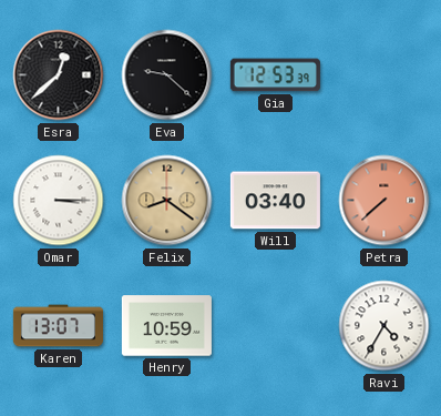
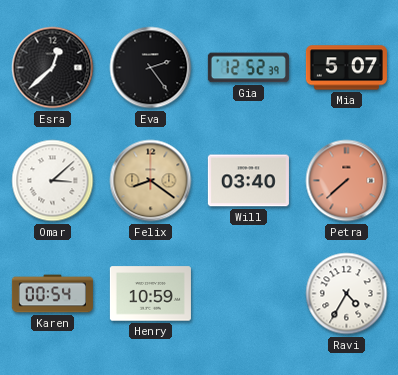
Eva: 9:22 -> 2:24
Gia: 12:53 -> 12:52
Mia: none -> 5:07
Omar: 3:15 -> 3:08
Karen: 13:07 -> 00:54
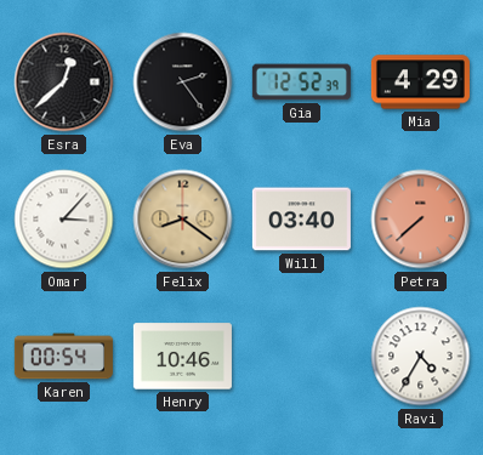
Mia: 5:07 -> 4:29
Omar: 3:08 -> 3:07
Henry: 10:59 -> 10:46
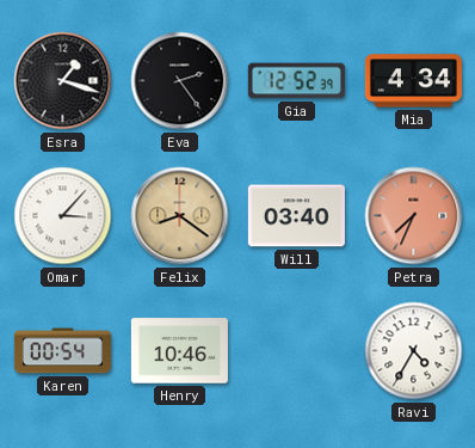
Esra: 12:38 -> 1:18
Mia: 4:29 -> 4:34
Petra: 7:38 -> 7:34
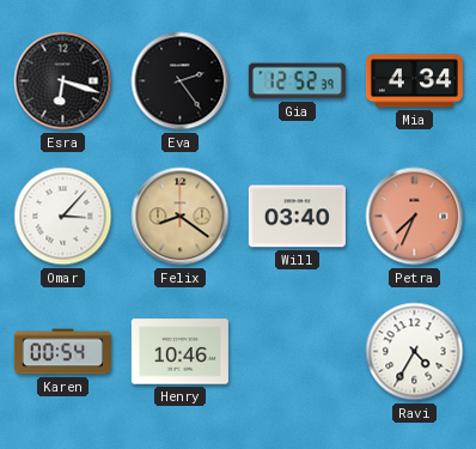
Esra: 1:18 -> 6:18
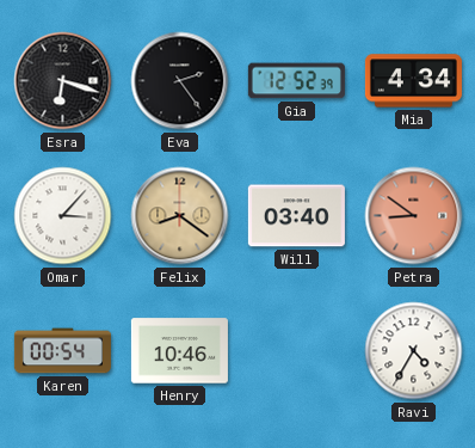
Petra: 7:34 -> 8:51
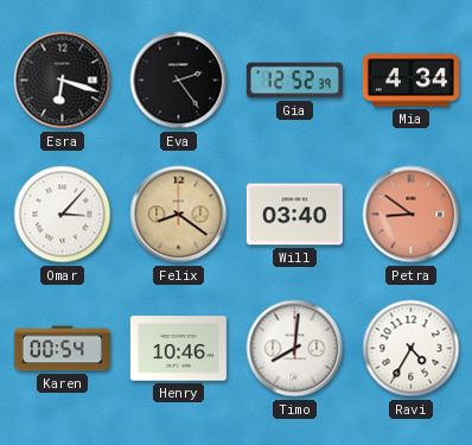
Timo: none -> 8:01
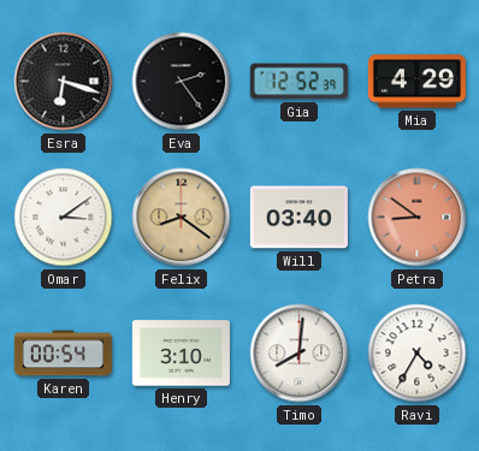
Mia: 4:34 -> 4:29
Omar: 3:07 -> 3:09
Henry: 10:46 -> 3:10
